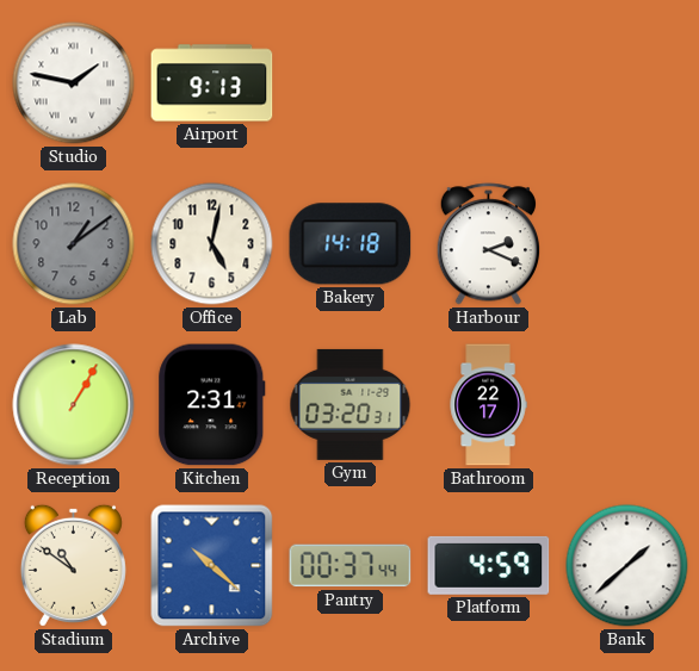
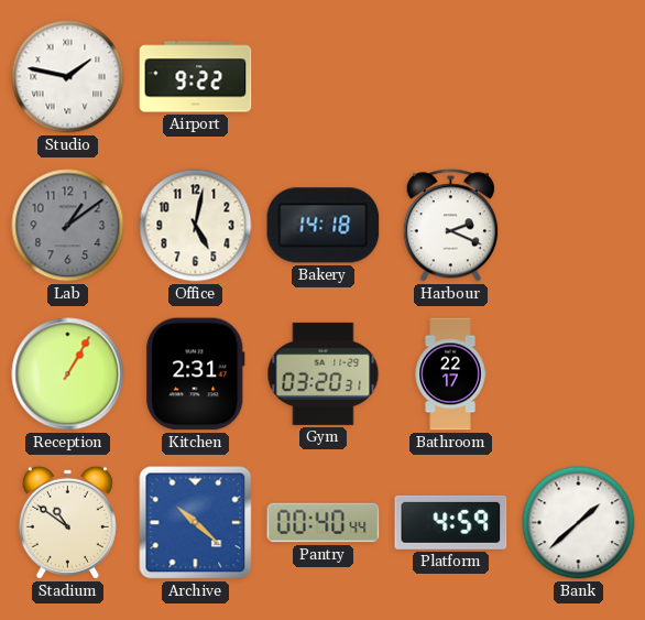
Airport: 9:13 -> 9:22
Pantry: 00:37 -> 00:40
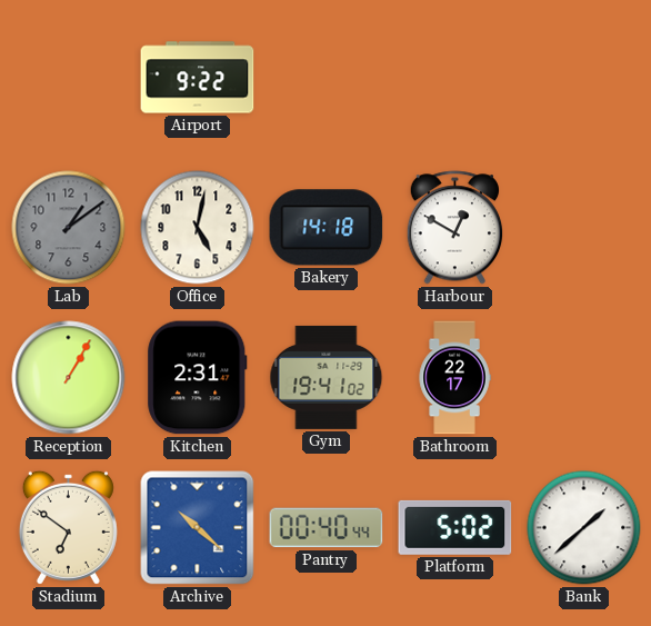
Studio: 1:47 -> none
Harbour: 2:19 -> 12:50
Gym: 03:20 -> 19:41
Stadium: 10:51 -> 6:51
Platform: 4:59 -> 5:02
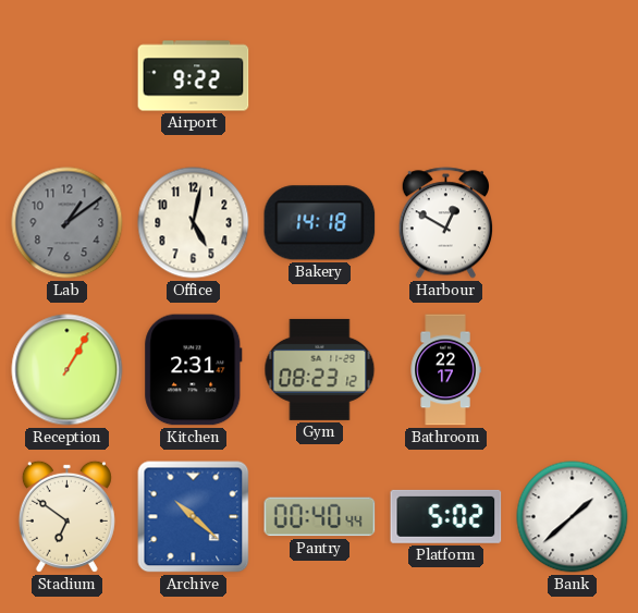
Gym: 19:41 -> 08:23
